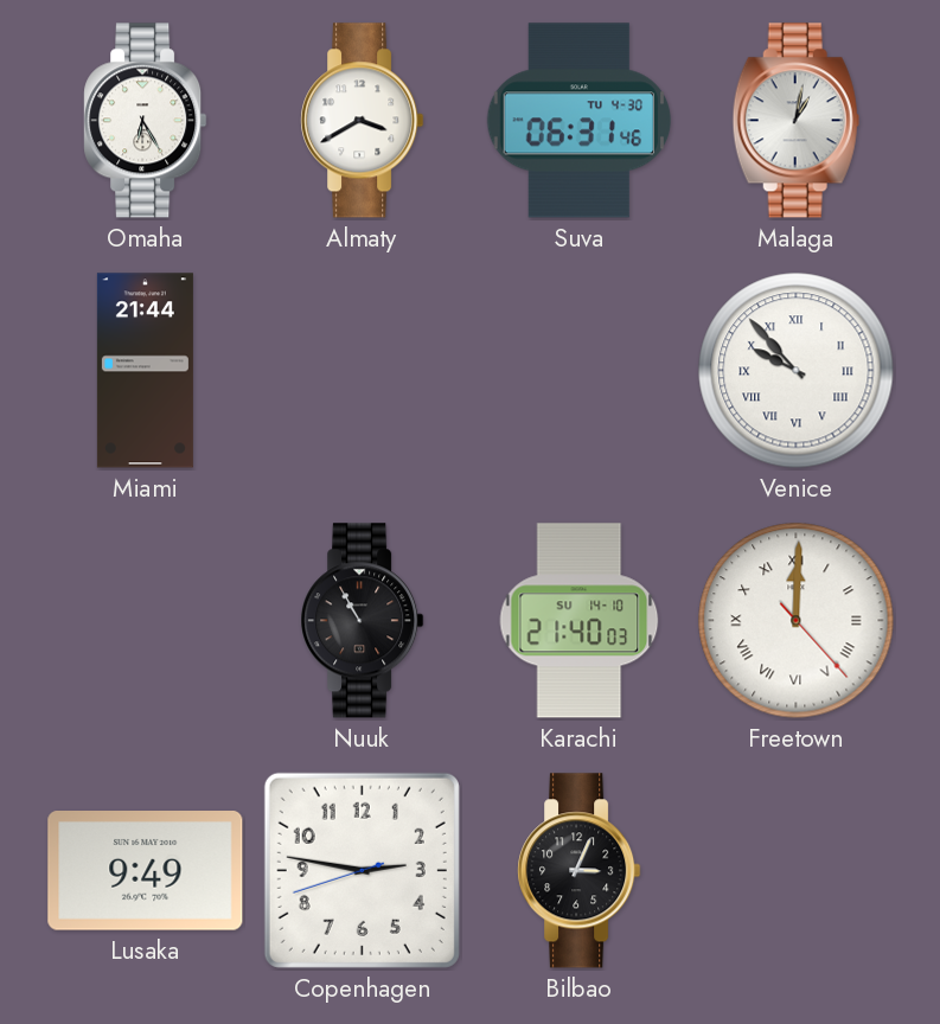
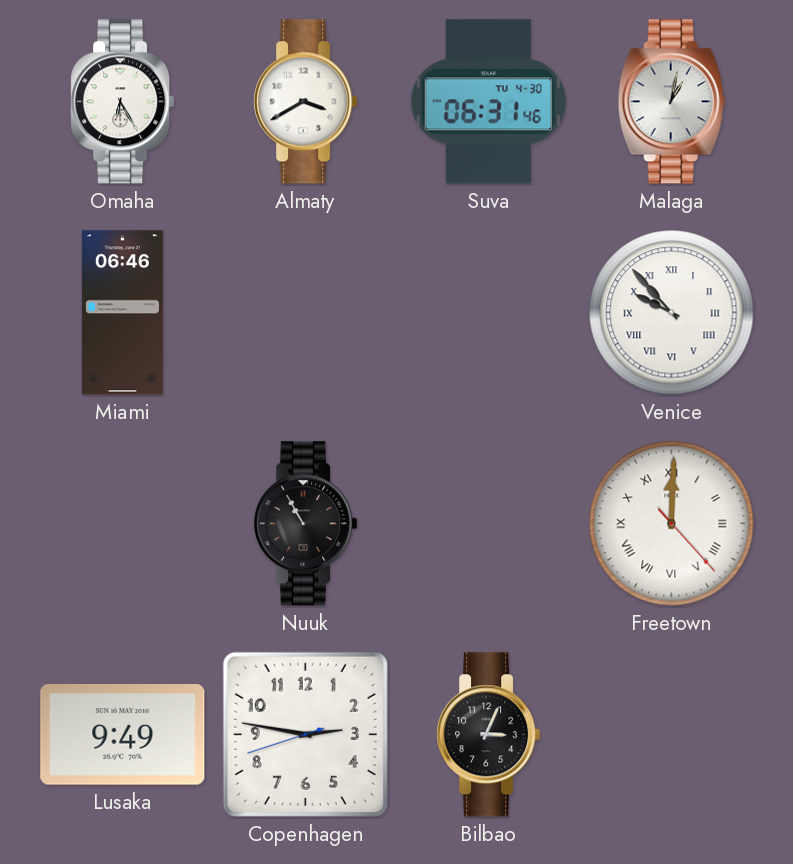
Miami: 21:44 -> 06:46
Karachi: 21:40 -> none
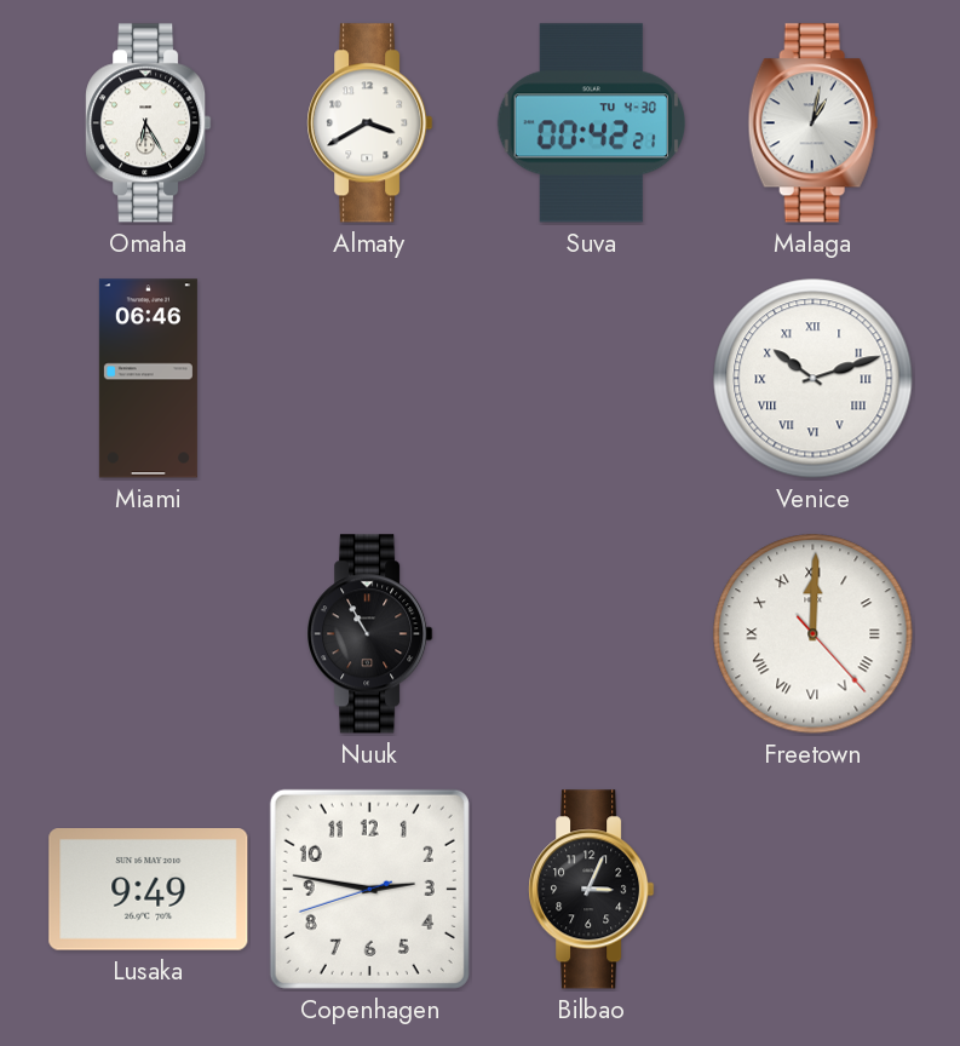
Suva: 06:31 -> 00:42
Venice: 9:53 -> 10:12
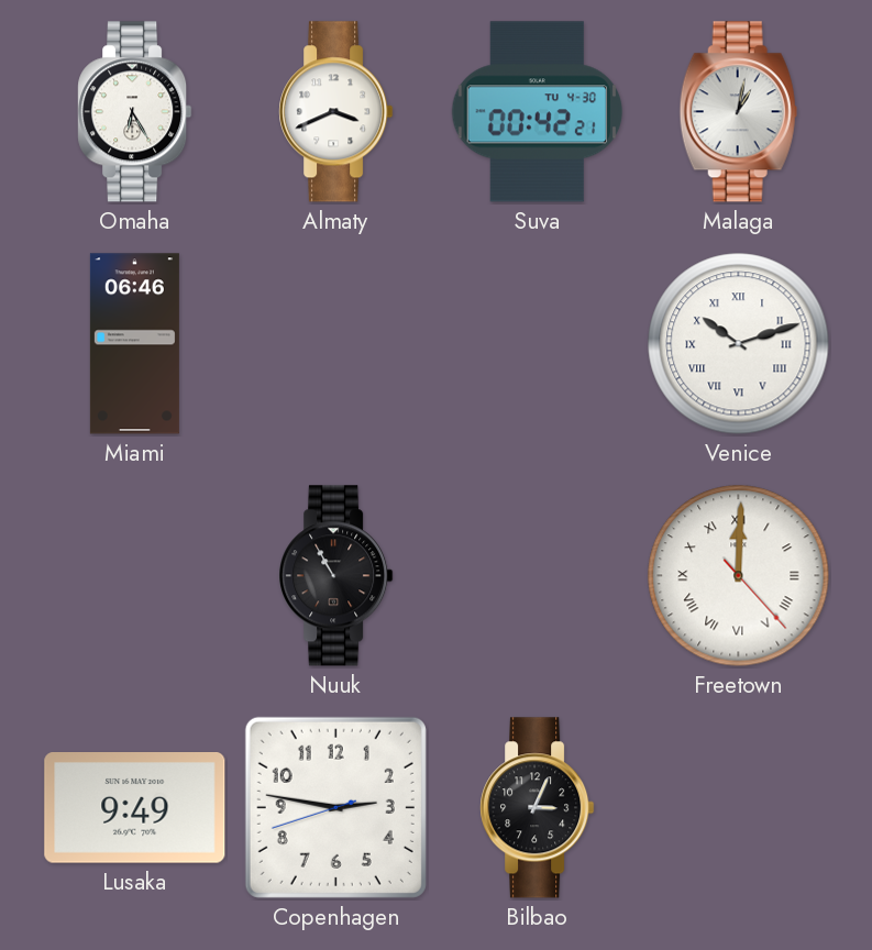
Almaty: 3:40 -> 3:41
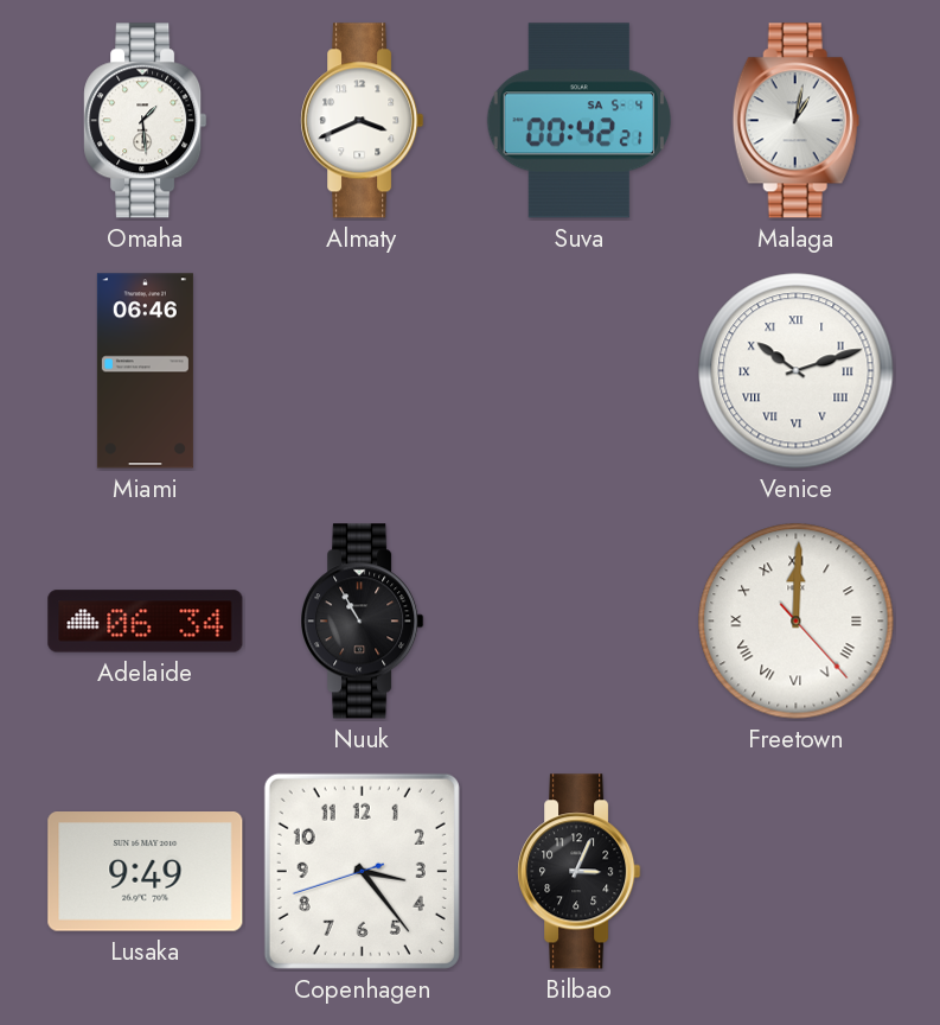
Omaha: 6:25 -> 1:29
Suva date: TU 4-30 -> SA 5-4
Adelaide: none -> 06:34
Copenhagen: 2:46 -> 3:23
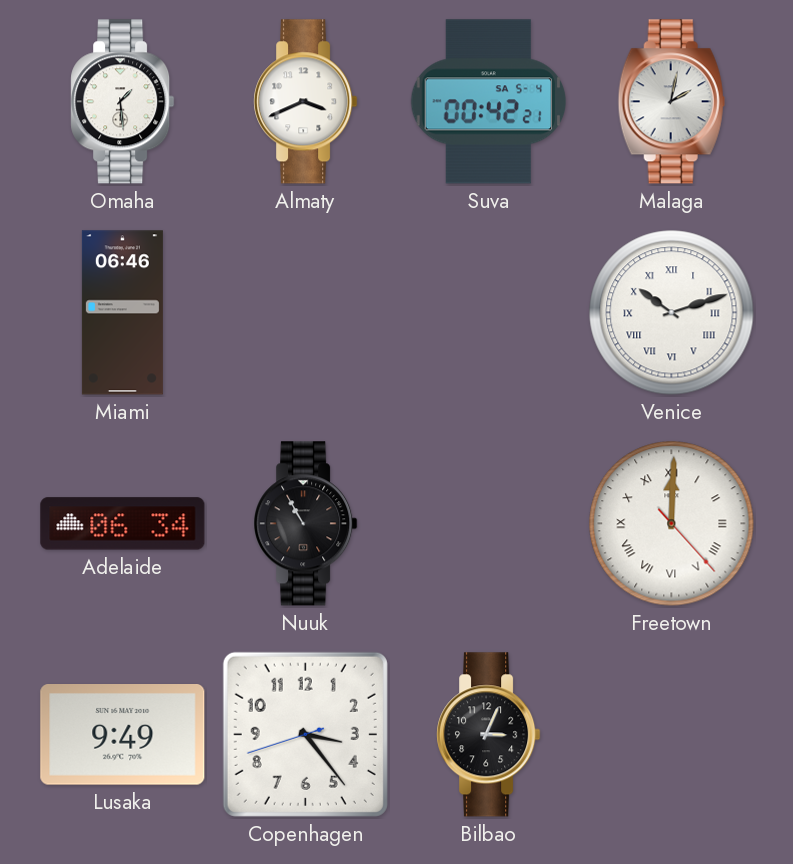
Malaga: 1:02 -> 2:02
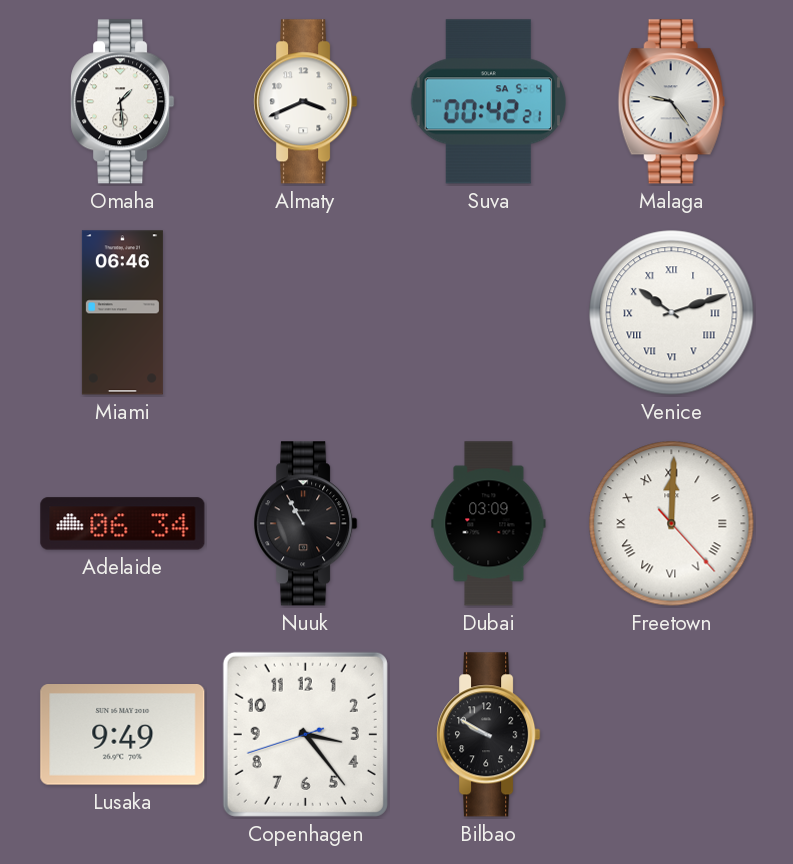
Malaga: 2:02 -> 9:24
Dubai: none -> 03:09
Bilbao: 3:04 -> 9:50
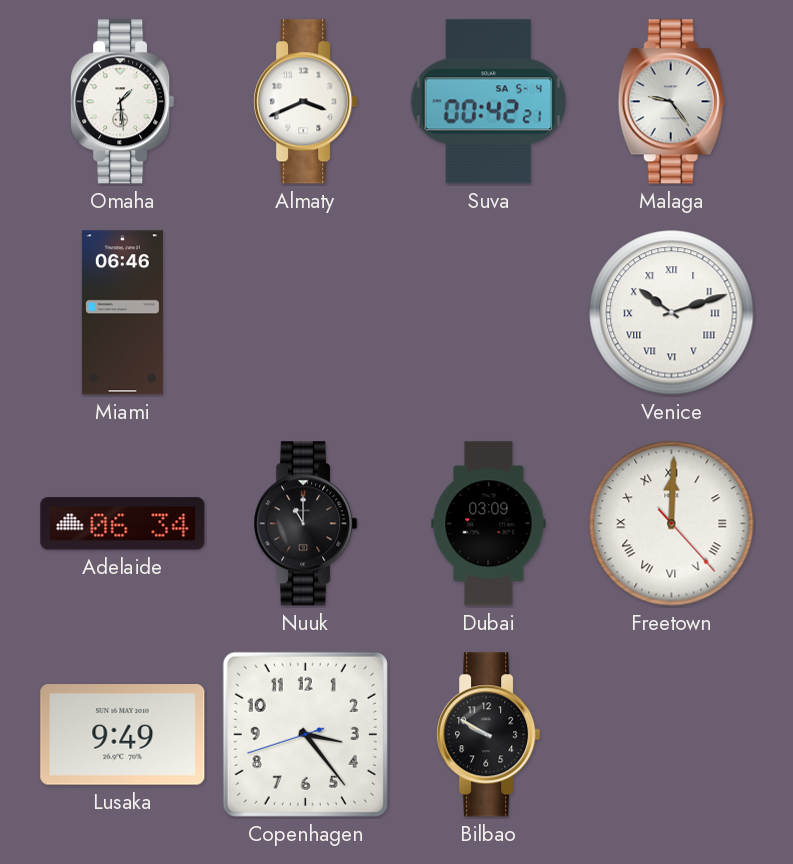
Nuuk: 10:55 -> 11:00
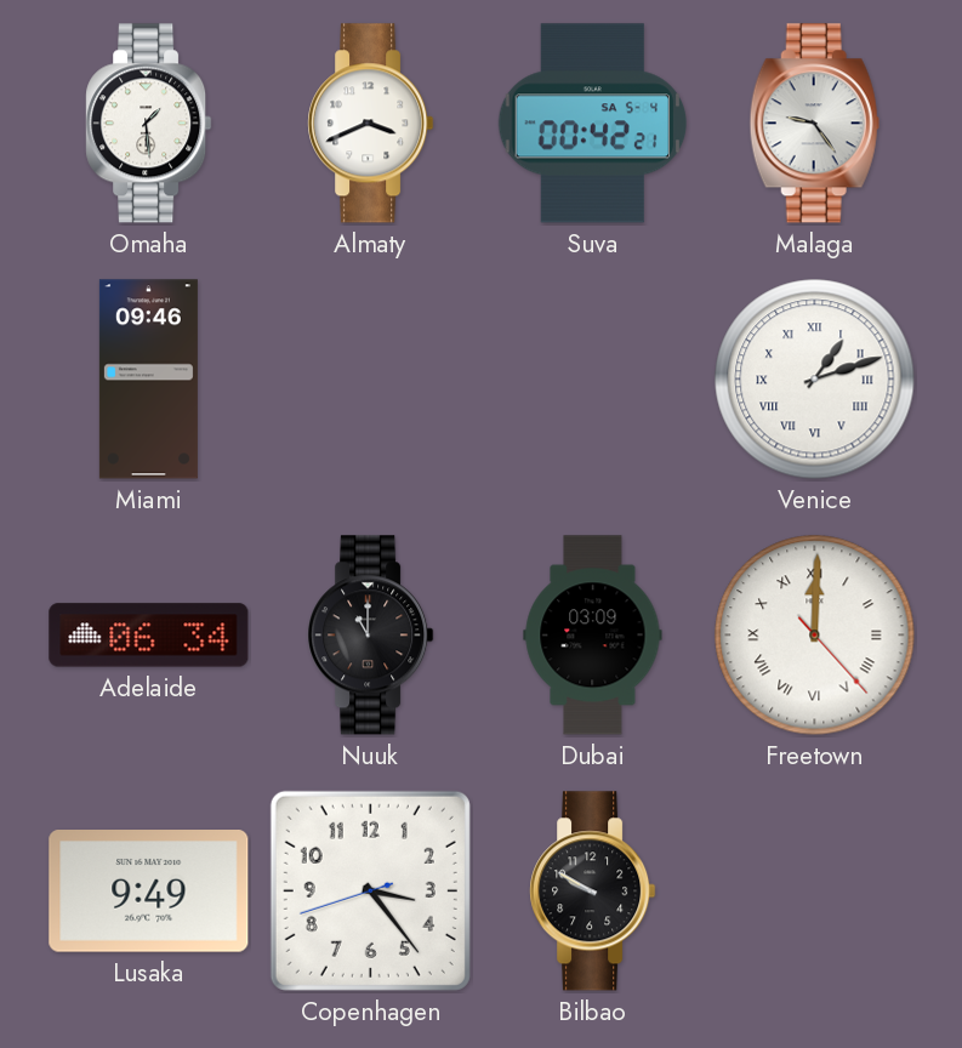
Miami: 06:46 -> 09:46
Venice: 10:12 -> 1:12
